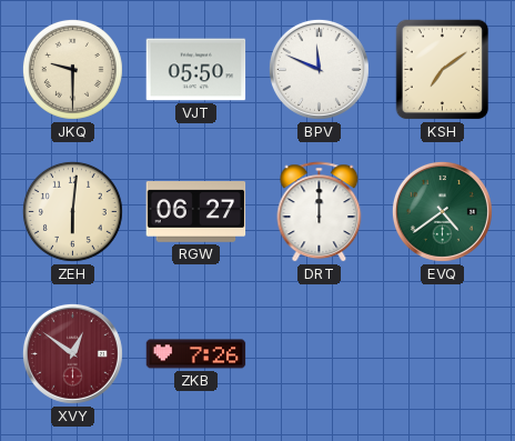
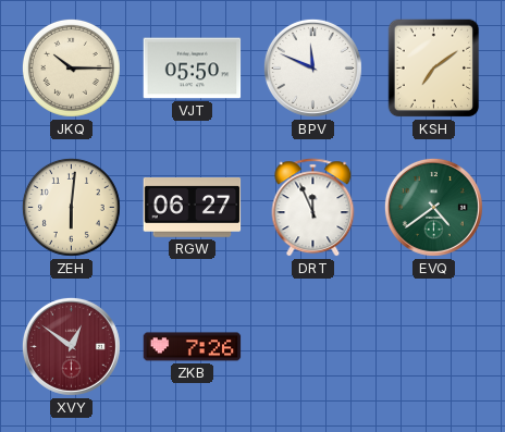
JKQ: 9:30 -> 10:15
DRT: 12:00 -> 11:56
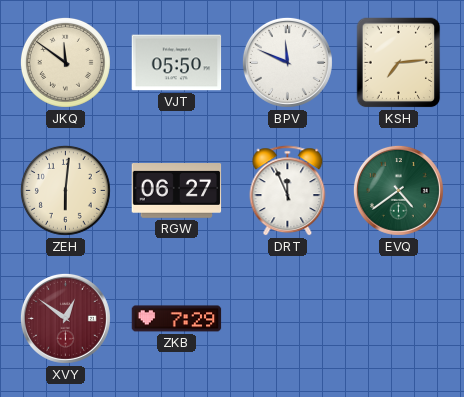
JKQ: 10:15 -> 11:51
KSH: 7:09 -> 7:14
ZKB: 7:26 -> 7:29
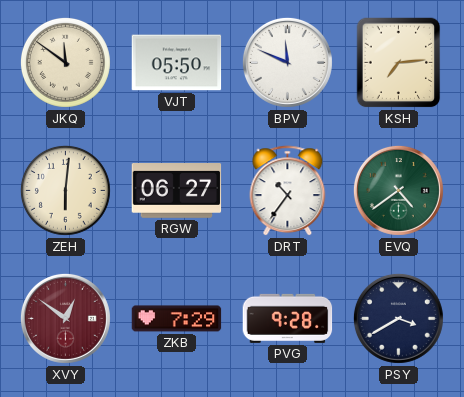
DRT: 11:56 -> 10:36
PVG: none -> 9:28
PSY: none -> 3:40
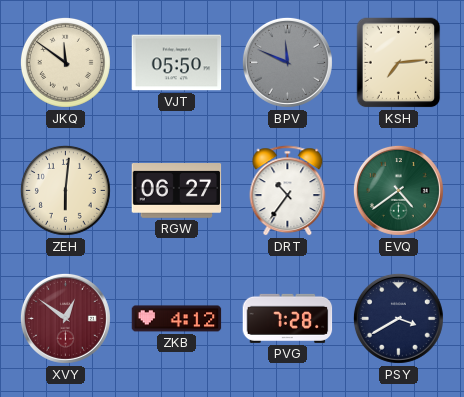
BPV dial: white -> grey
ZKB: 7:29 -> 4:12
PVG: 9:28 -> 7:28
